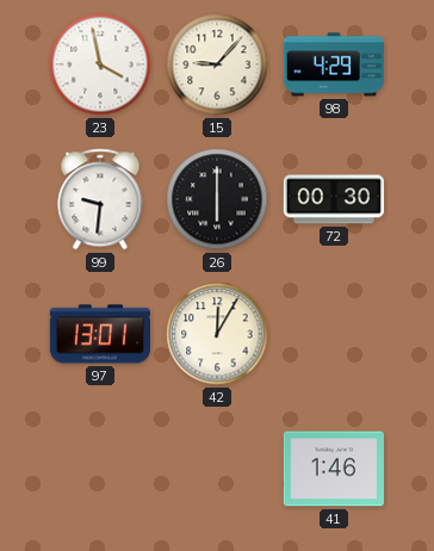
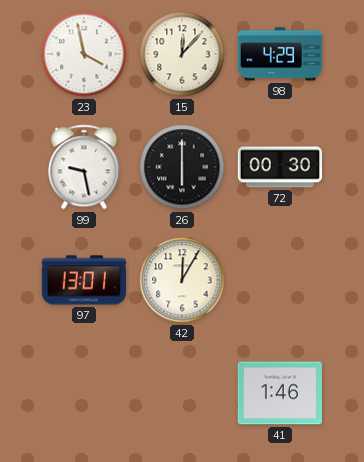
15: 9:07 -> 12:07
99: 9:31 -> 9:28
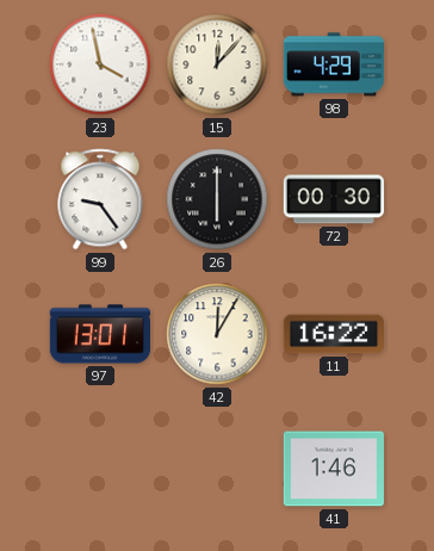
99: 9:28 -> 9:24
11: none -> 16:22
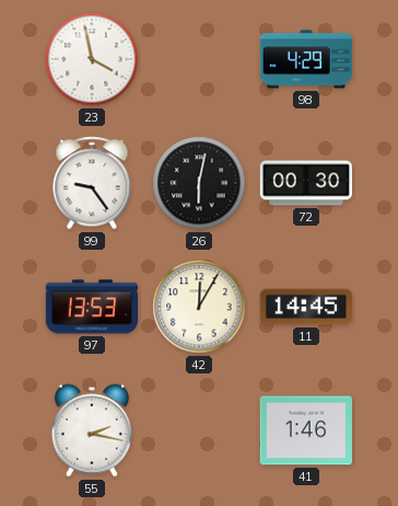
15: 12:07 -> none
26: 6:00 -> 6:02
97: 13:01 -> 13:53
11: 16:22 -> 14:45
55: none -> 2:17
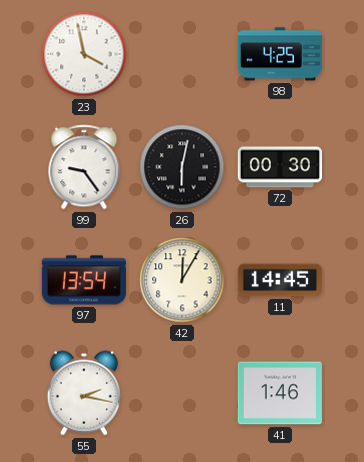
98: 4:29 -> 4:25
97: 13:53 -> 13:54
